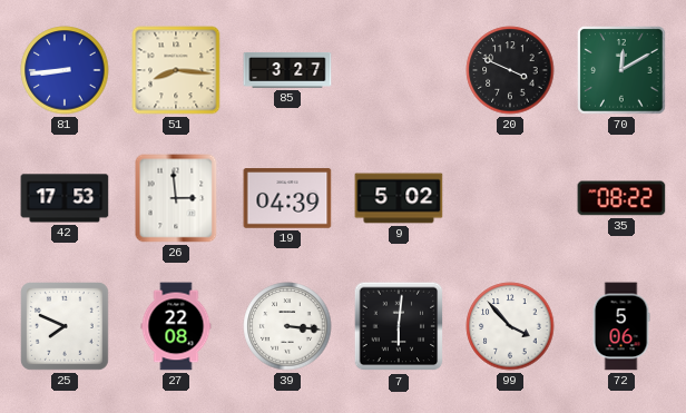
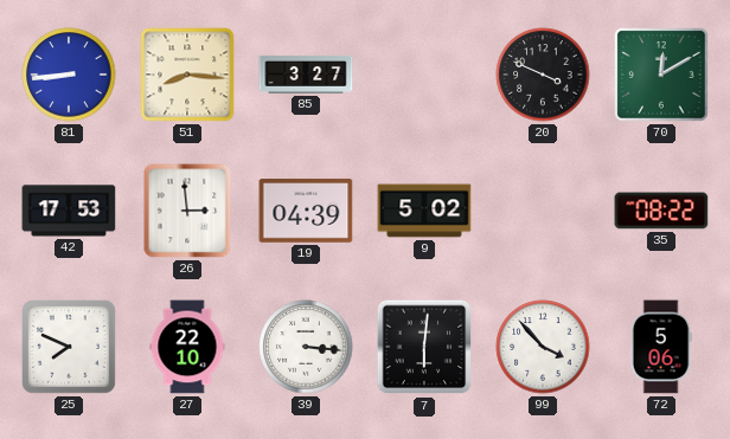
27: 22:08 -> 22:10
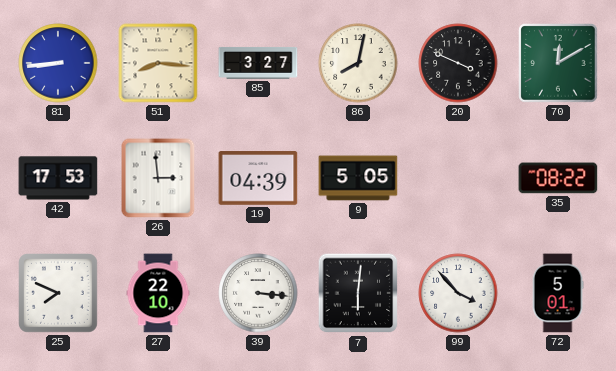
86: none -> 8:02
9: 5:02 -> 5:05
72: 5:06 -> 5:01
